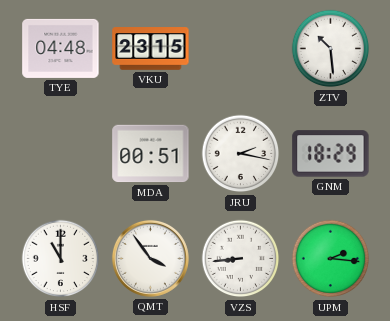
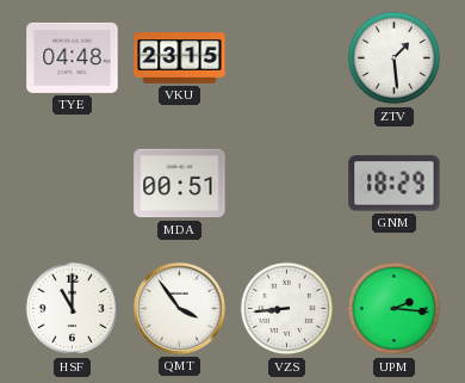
ZTV: 10:29 -> 1:29
JRU: 2:17 -> none
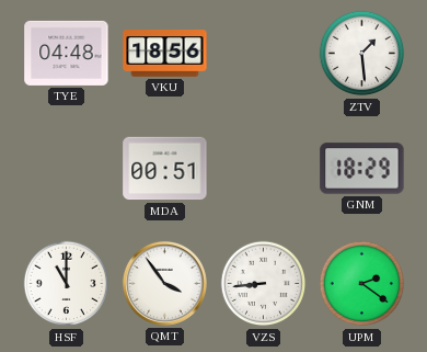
VKU: 23:15 -> 18:56
UPM: 2:16 -> 2:21
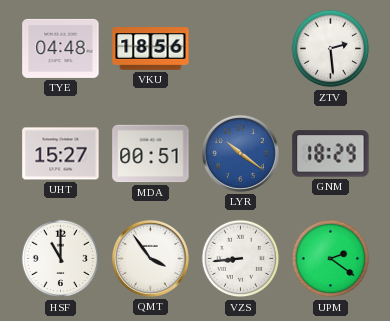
ZTV: 1:29 -> 2:29
UHT: none -> 15:27
LYR: none -> 10:21
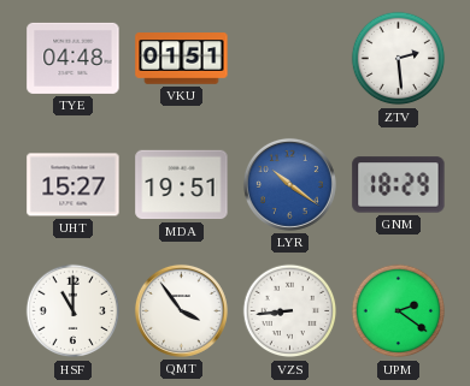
VKU: 18:56 -> 01:51
MDA: 00:51 -> 19:51
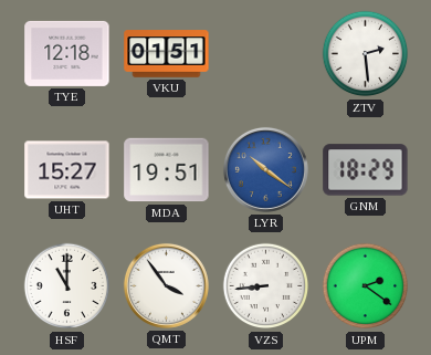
TYE: 04:48 -> 12:18
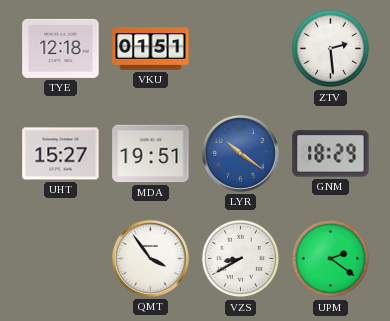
HSF: 11:00 -> none
VZS: 8:44 -> 8:40
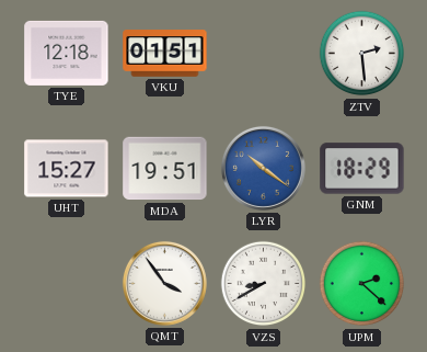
UPM: 2:21 -> 2:22
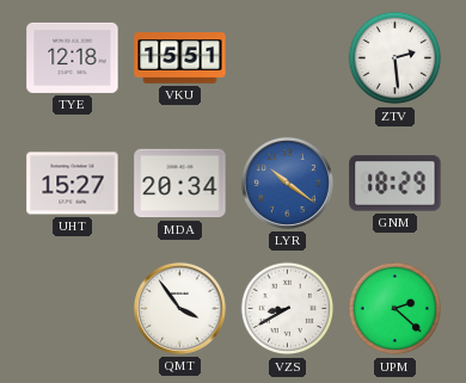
VKU: 01:51 -> 15:51
MDA: 19:51 -> 20:34
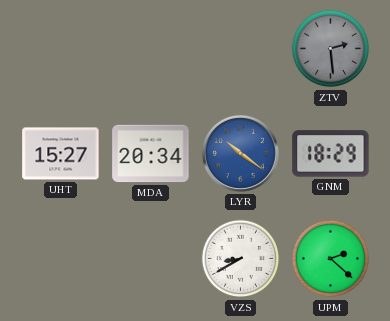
TYE: 12:18 -> none
VKU: 15:51 -> none
ZTV dial: white -> grey
QMT: 3:54 -> none
